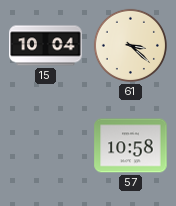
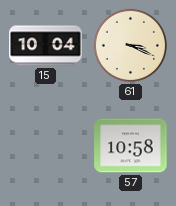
61: 3:22 -> 3:19
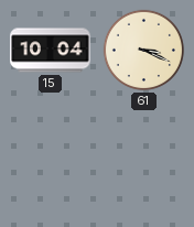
57: 10:58 -> none
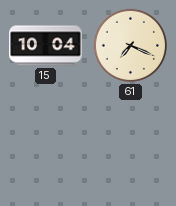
61: 3:19 -> 7:19
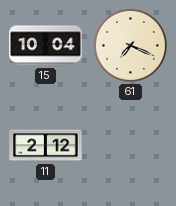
11: none -> 2:12
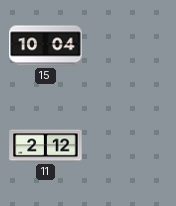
61: 7:19 -> none
